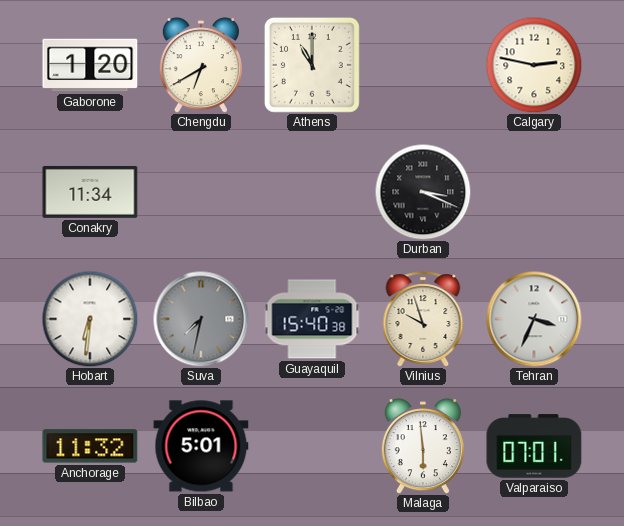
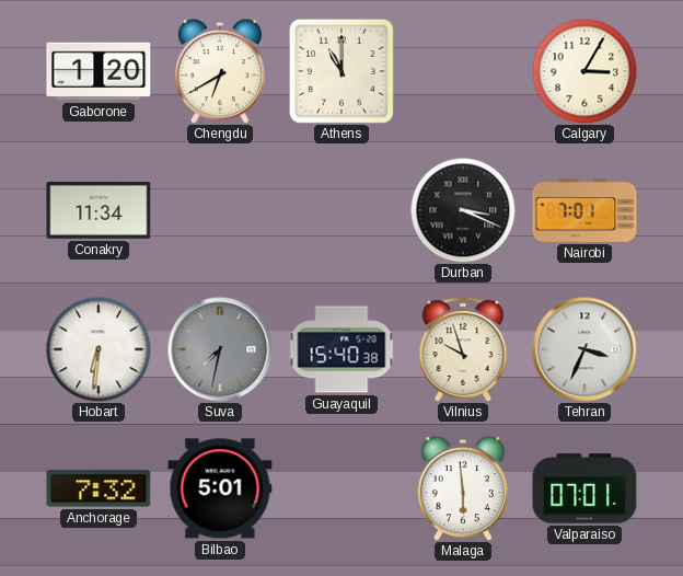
Calgary: 2:47 -> 3:05
Nairobi: none -> 7:01
Anchorage: 11:32 -> 7:32
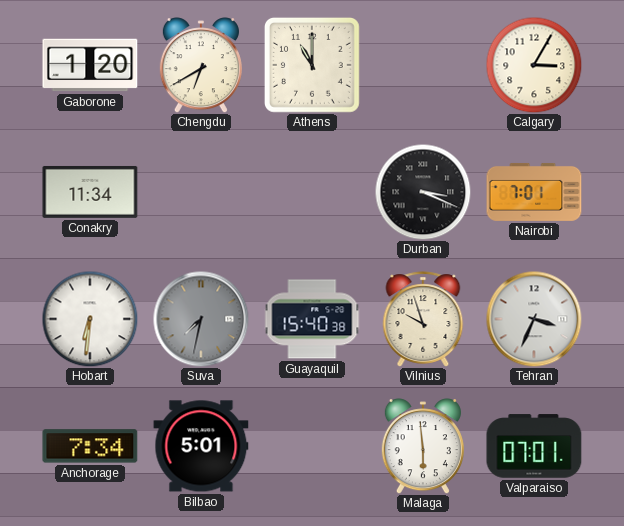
Anchorage: 7:32 -> 7:34
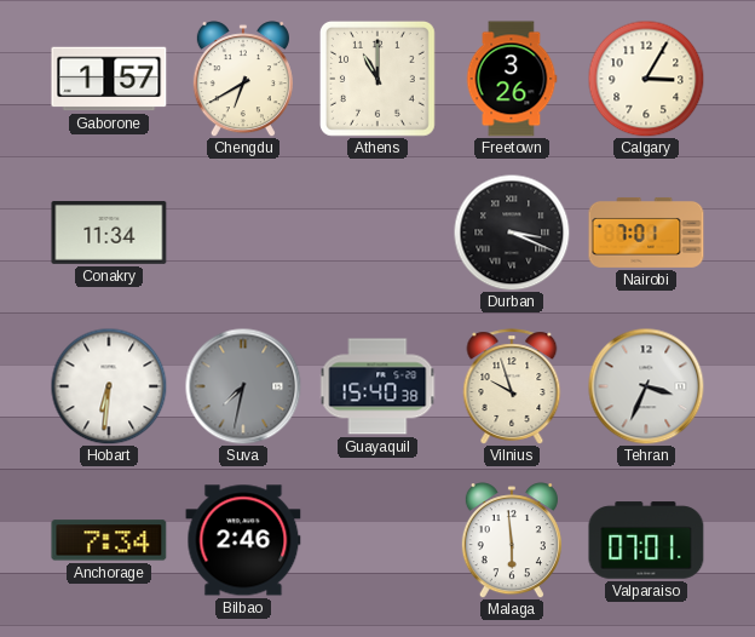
Gaborone: 1:20 -> 1:57
Freetown: none -> 3:26
Bilbao: 5:01 -> 2:46
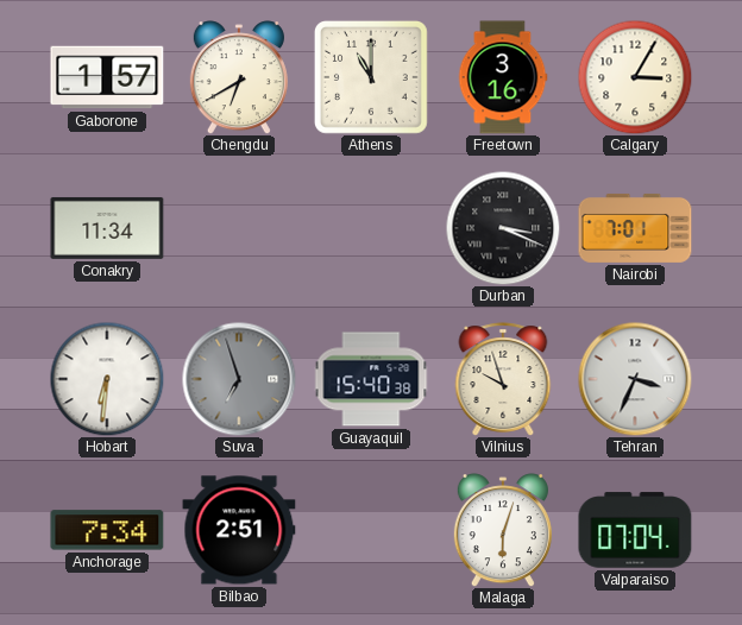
Freetown: 3:26 -> 3:16
Suva: 7:32 -> 6:57
Bilbao: 2:46 -> 2:51
Malaga: 5:59 -> 6:03
Valparaiso: 07:01 -> 07:04
